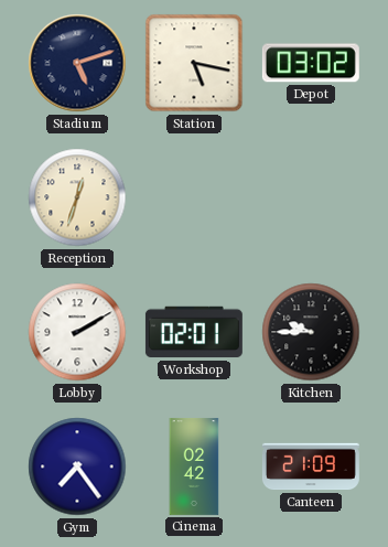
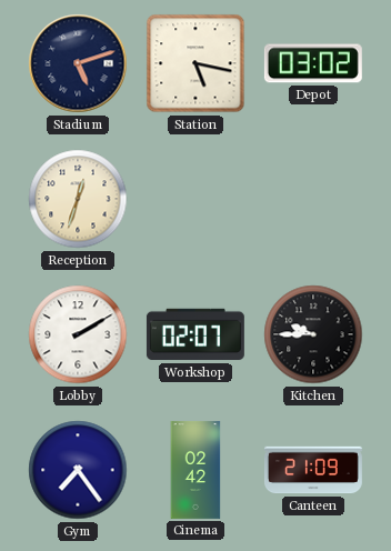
Workshop: 02:01 -> 02:07
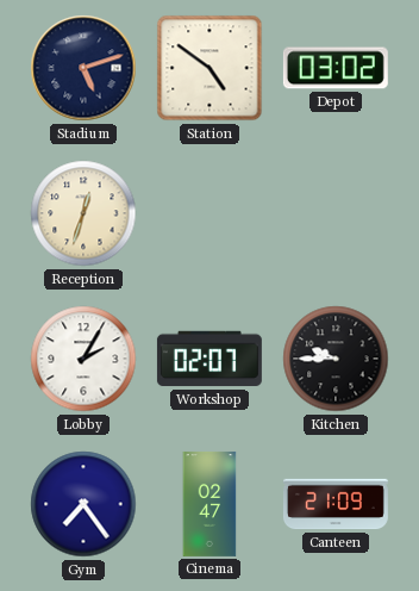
Station: 5:17 -> 4:51
Lobby: 2:10 -> 2:05
Cinema: 02:42 -> 02:47
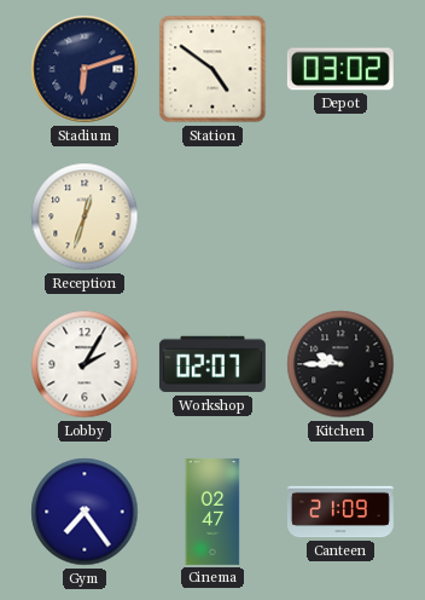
Stadium: 5:12 -> 6:12
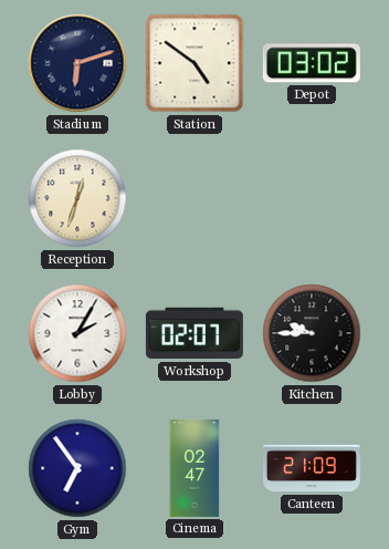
Gym: 7:24 -> 6:54
